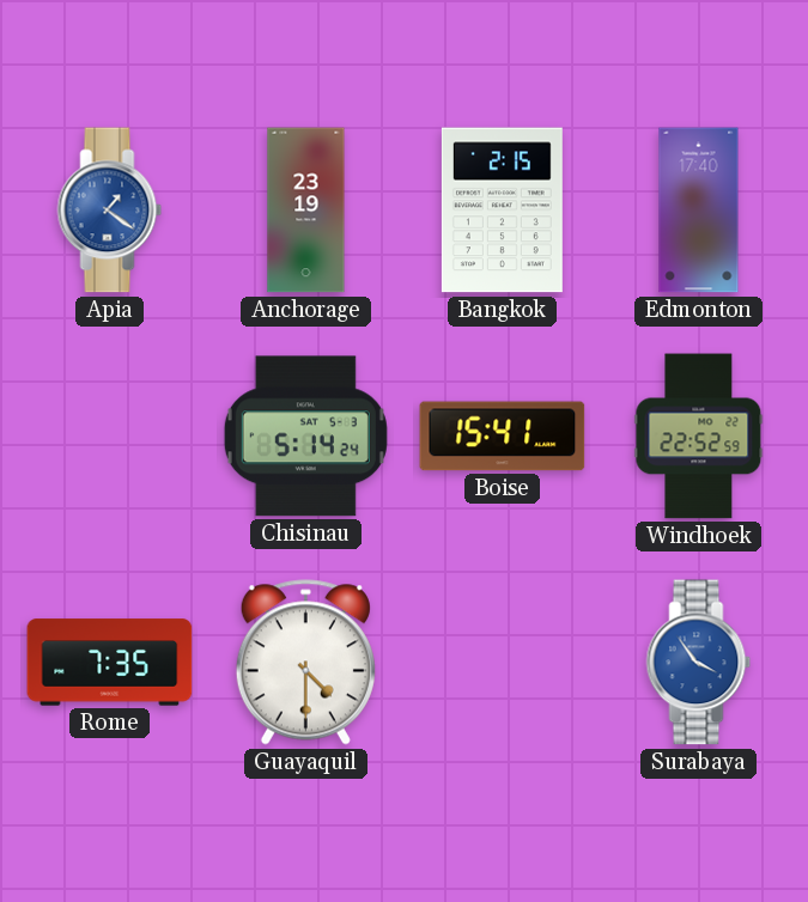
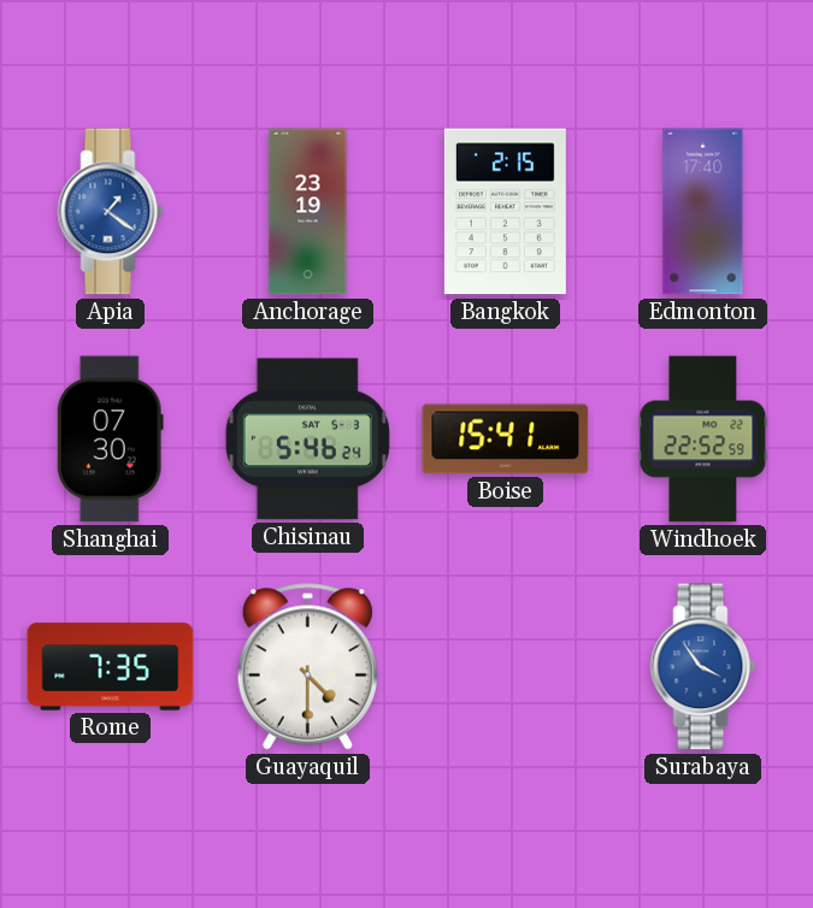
Shanghai: none -> 07:30
Chisinau: 5:14 -> 5:46
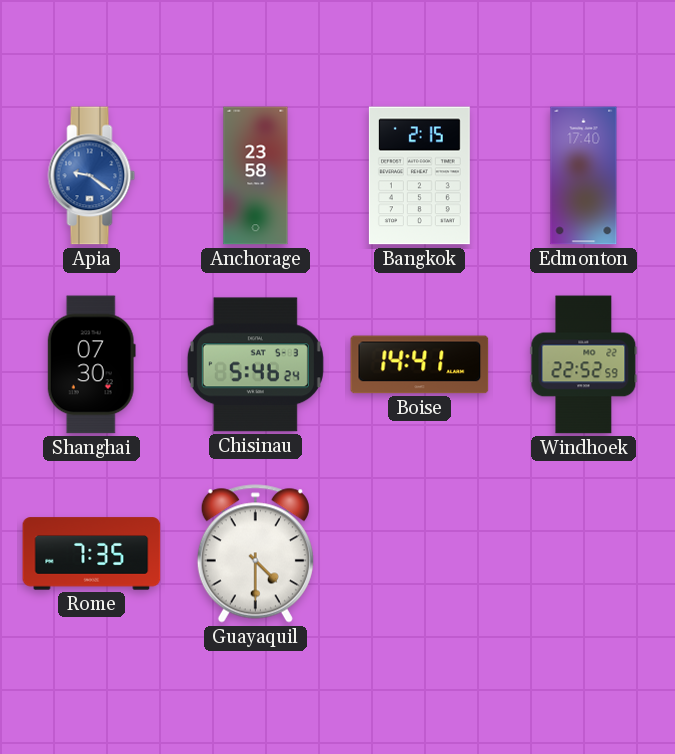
Apia: 1:21 -> 9:21
Anchorage: 23:19 -> 23:58
Boise: 15:41 -> 14:41
Surabaya: 3:54 -> none
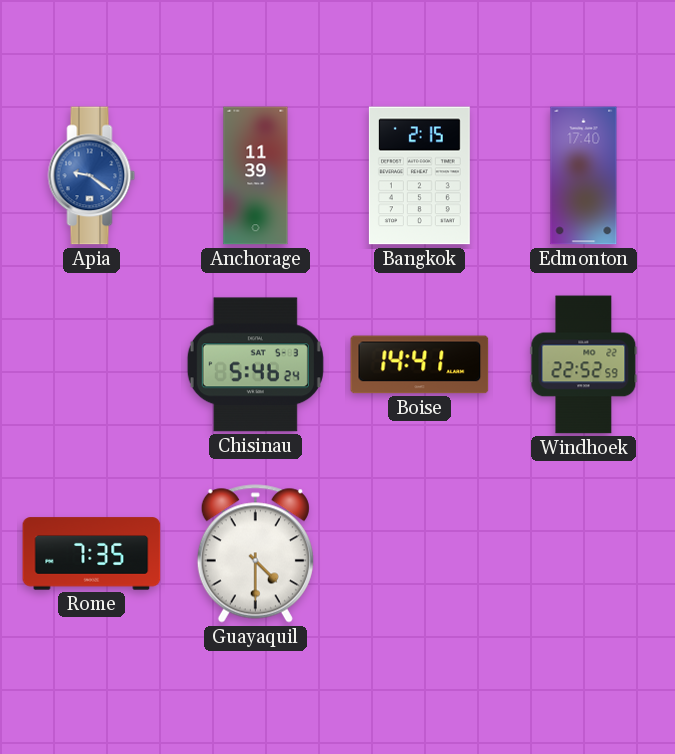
Anchorage: 23:58 -> 11:39
Shanghai: 07:30 -> none
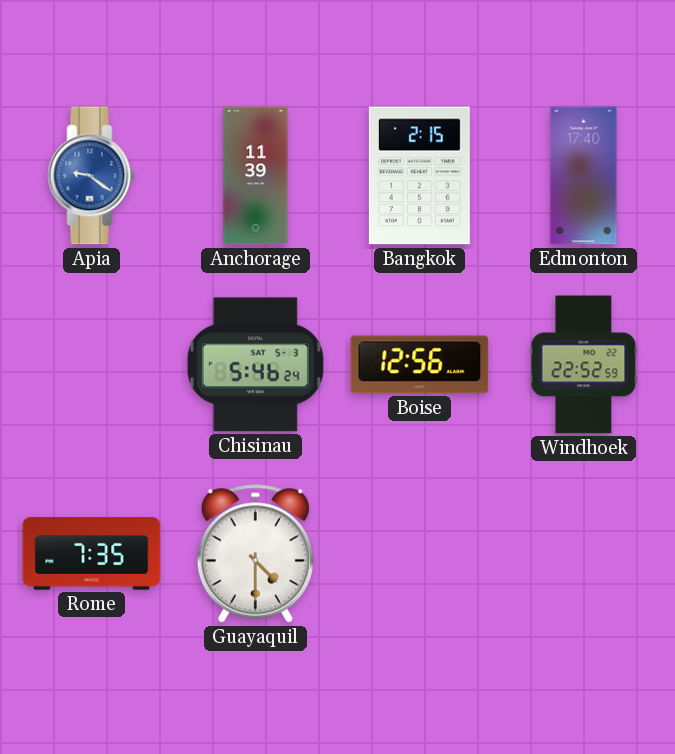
Boise: 14:41 -> 12:56
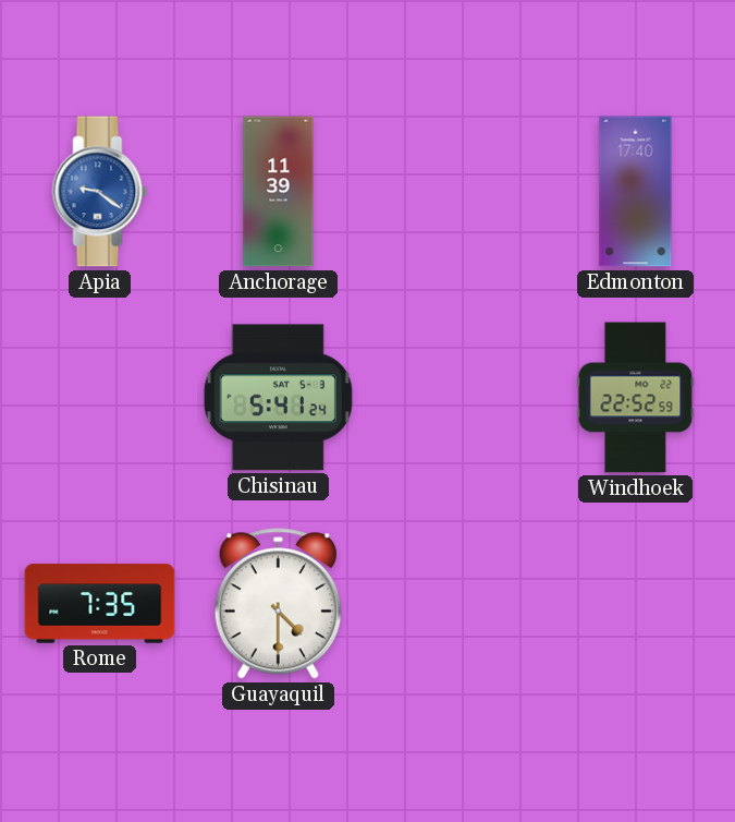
Bangkok: 2:15 -> none
Chisinau: 5:46 -> 5:41
Boise: 12:56 -> none
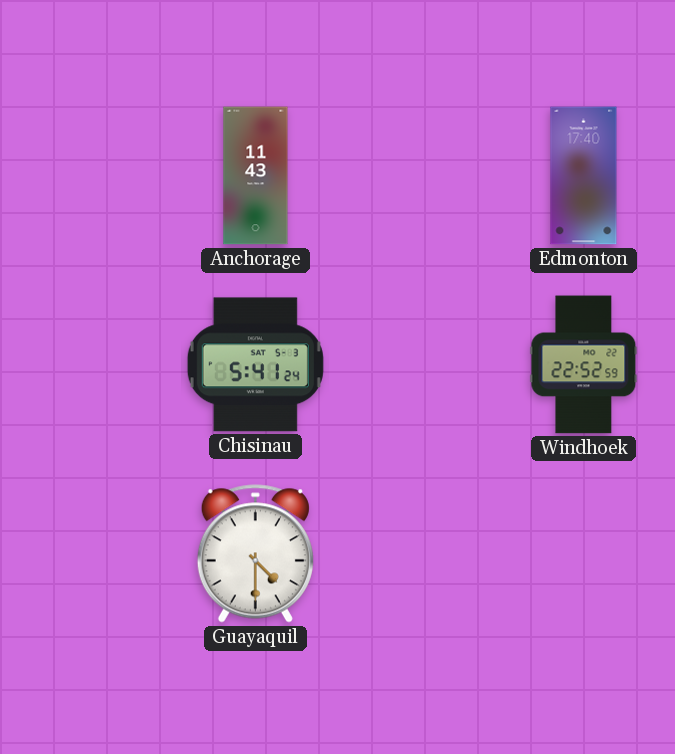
Apia: 9:21 -> none
Anchorage: 11:39 -> 11:43
Rome: 7:35 -> none
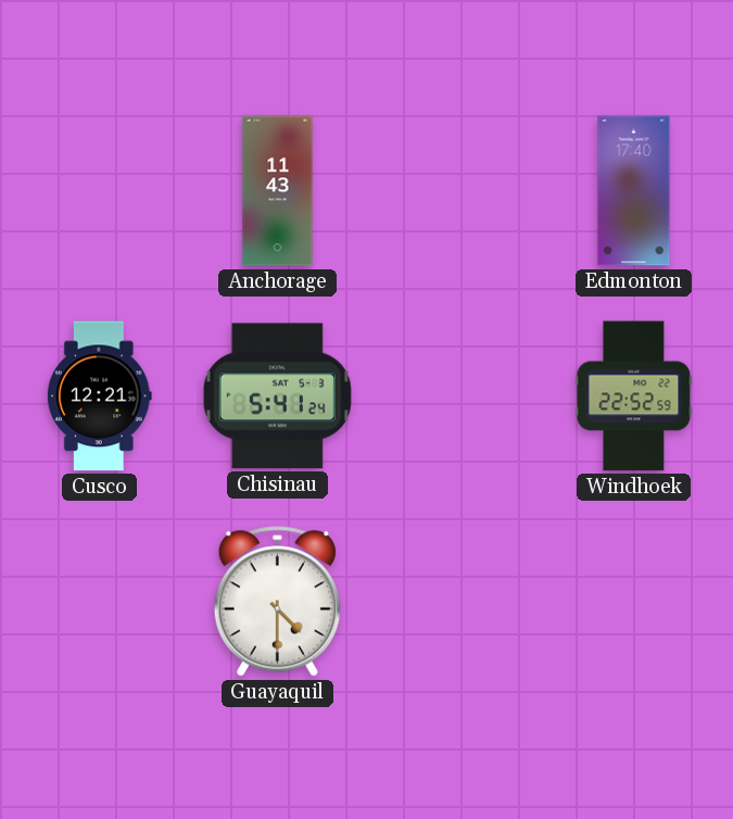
Cusco: none -> 12:21
